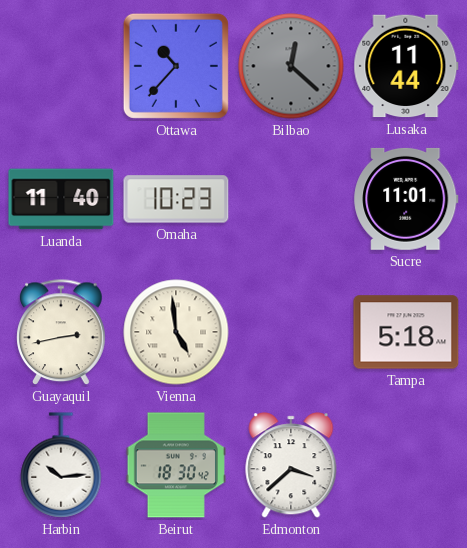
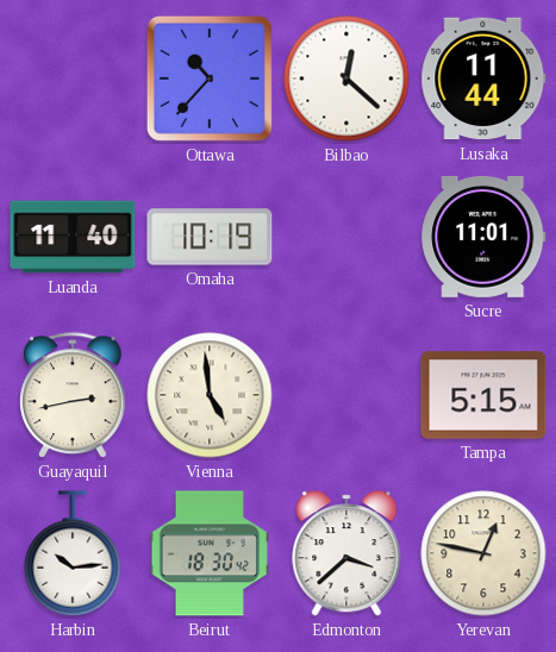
Bilbao dial: grey -> white
Omaha: 10:23 -> 10:19
Tampa: 5:18 -> 5:15
Yerevan: none -> 12:47
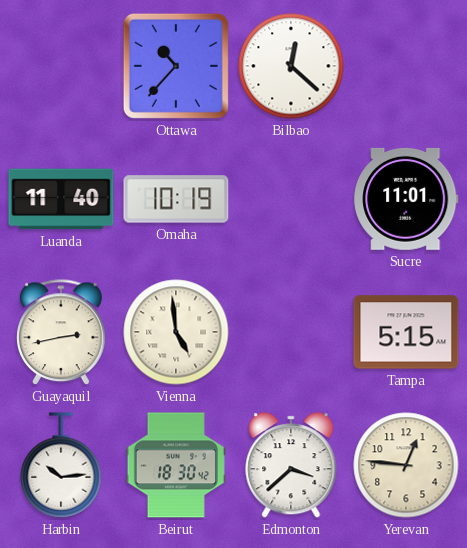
Lusaka: 11:44 -> none
Yerevan: 12:47 -> 12:46
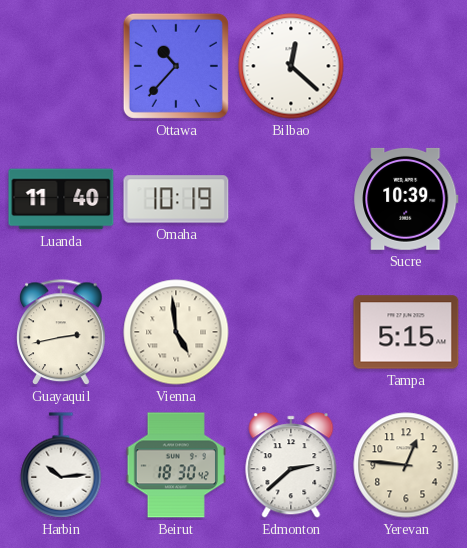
Sucre: 11:01 -> 10:39
Edmonton: 3:38 -> 2:38
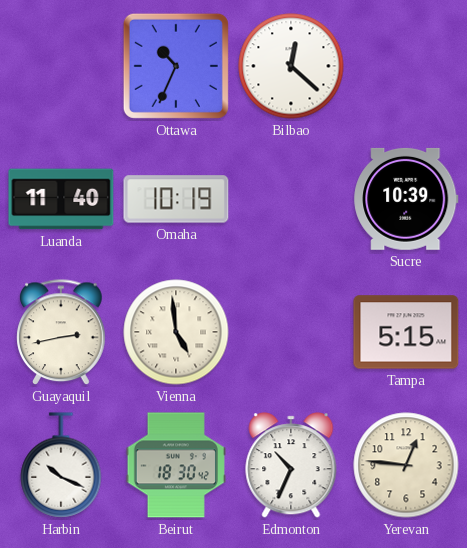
Ottawa: 10:37 -> 10:34
Harbin: 10:14 -> 10:19
Edmonton: 2:38 -> 10:34
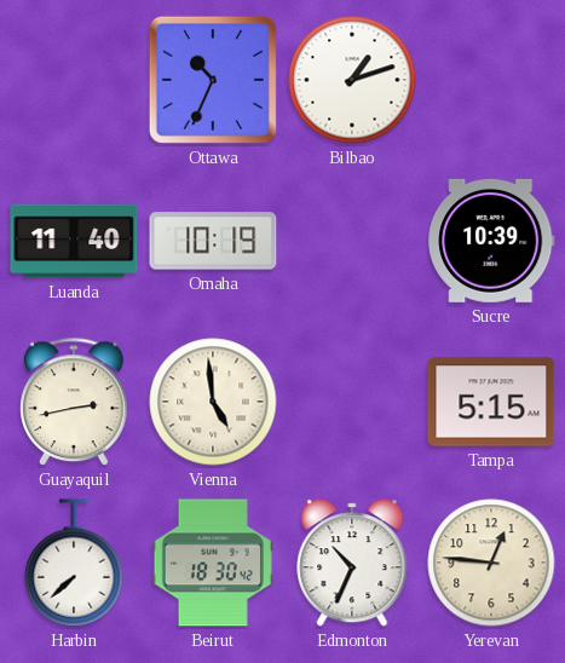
Bilbao: 12:22 -> 1:12
Harbin: 10:19 -> 7:38
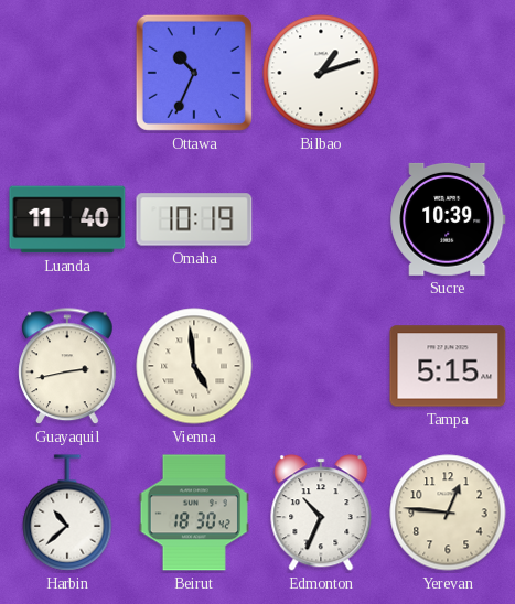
Harbin: 7:38 -> 10:38
